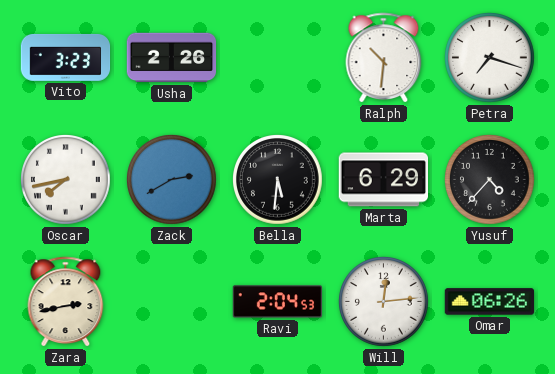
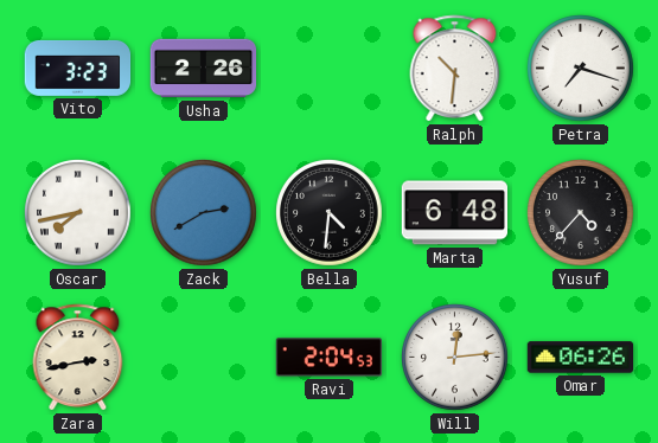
Bella: 5:31 -> 4:31
Marta: 6:29 -> 6:48
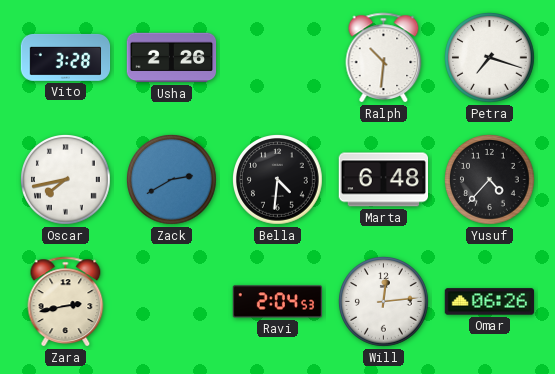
Vito: 3:23 -> 3:28
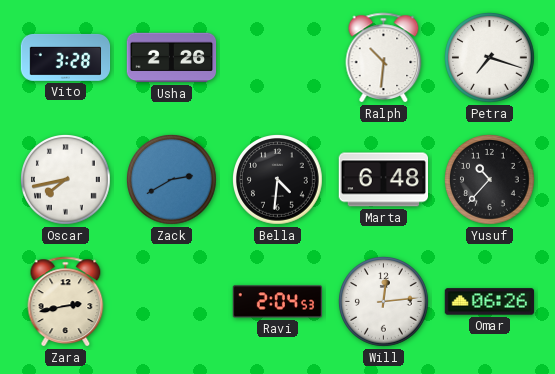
Yusuf: 4:37 -> 10:37
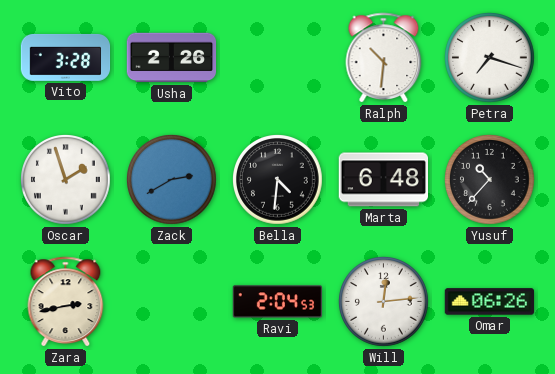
Oscar: 7:43 -> 1:57
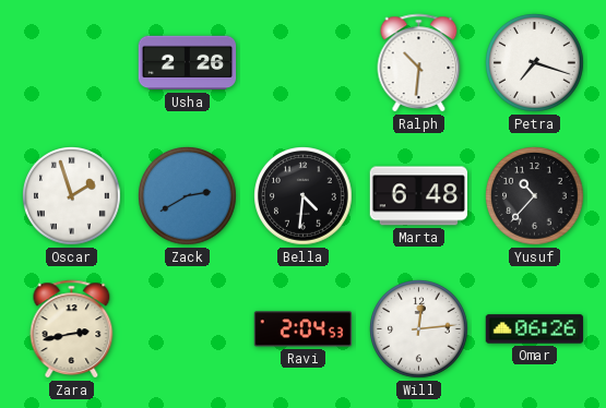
Vito: 3:28 -> none
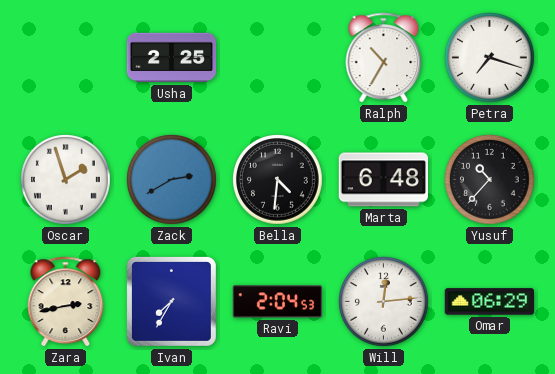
Usha: 2:26 -> 2:25
Ralph: 10:31 -> 10:35
Ivan: none -> 7:35
Omar: 06:26 -> 06:29
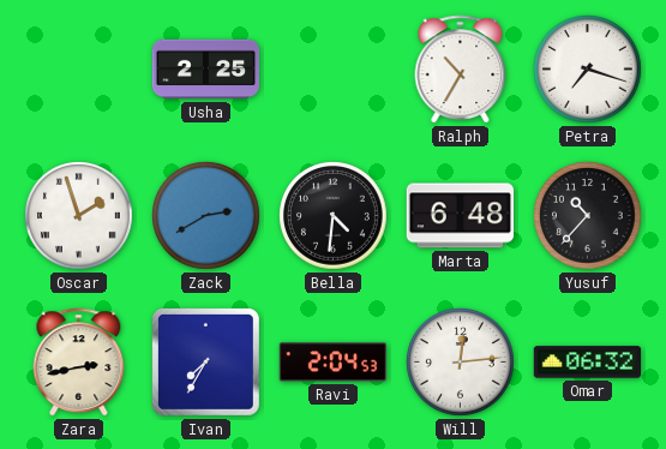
Omar: 06:29 -> 06:32
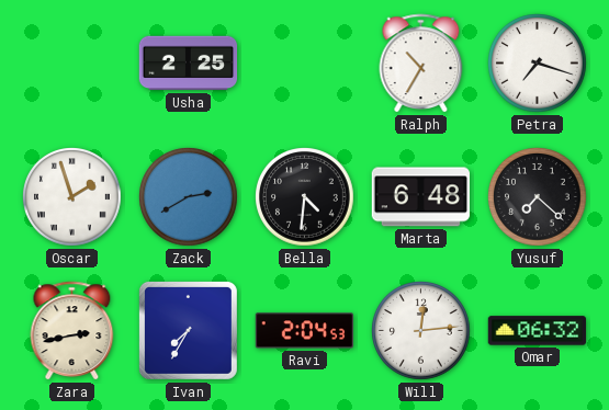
Yusuf: 10:37 -> 7:22
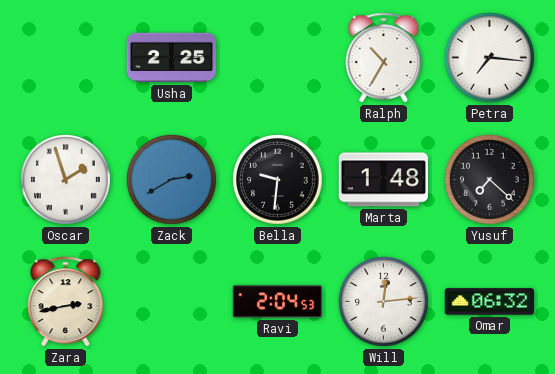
Petra: 7:18 -> 7:16
Bella: 4:31 -> 9:31
Marta: 6:48 -> 1:48
Ivan: 7:35 -> none
